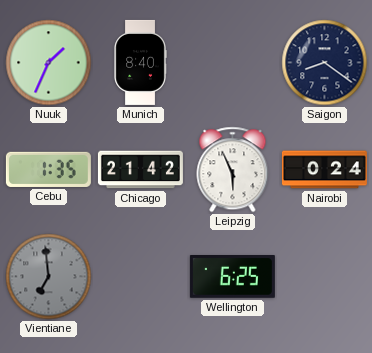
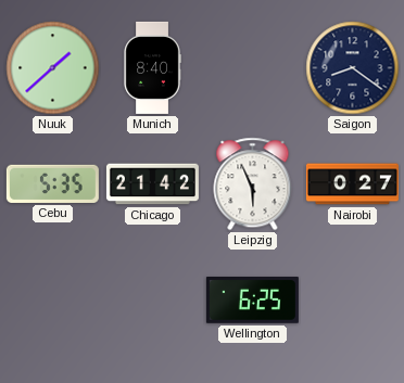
Nuuk: 1:34 -> 1:38
Cebu: 1:35 -> 5:35
Nairobi: 0:24 -> 0:27
Vientiane: 6:59 -> none
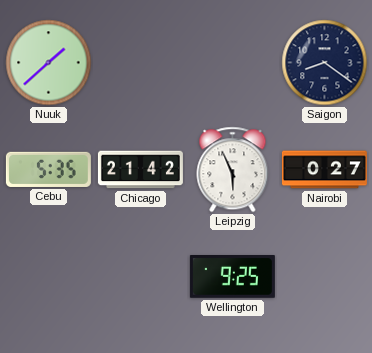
Munich: 8:40 -> none
Wellington: 6:25 -> 9:25
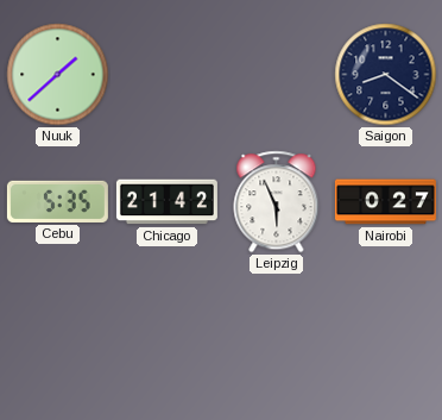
Wellington: 9:25 -> none
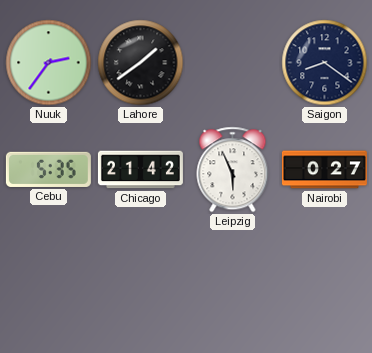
Nuuk: 1:38 -> 2:36
Lahore: none -> 1:39
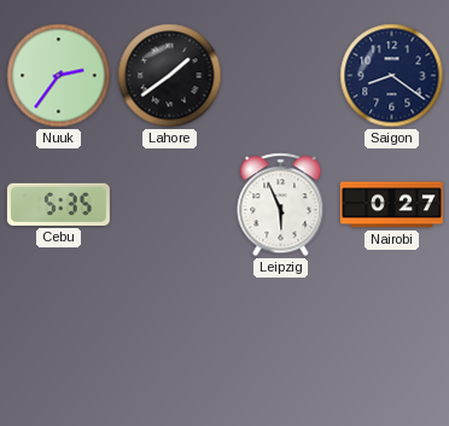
Chicago: 21:42 -> none
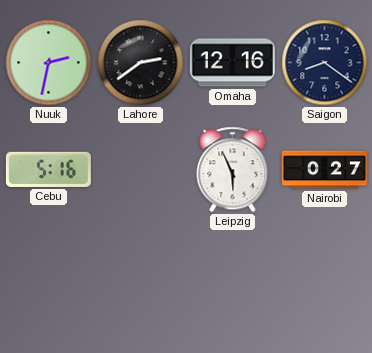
Nuuk: 2:36 -> 2:32
Lahore: 1:39 -> 2:39
Omaha: none -> 12:16
Cebu: 5:35 -> 5:16
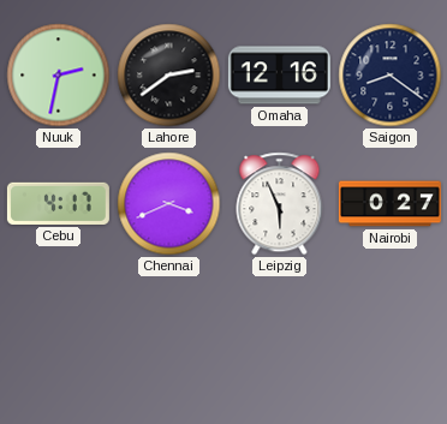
Cebu: 5:16 -> 4:17
Chennai: none -> 3:41
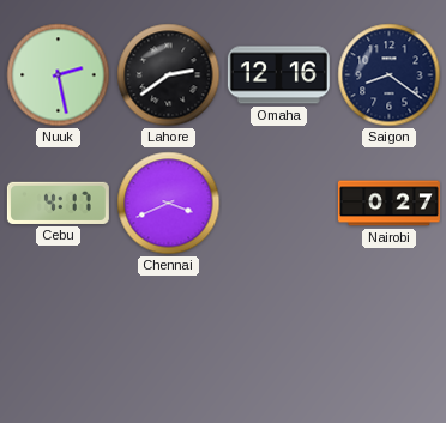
Nuuk: 2:32 -> 2:28
Leipzig: 5:56 -> none
